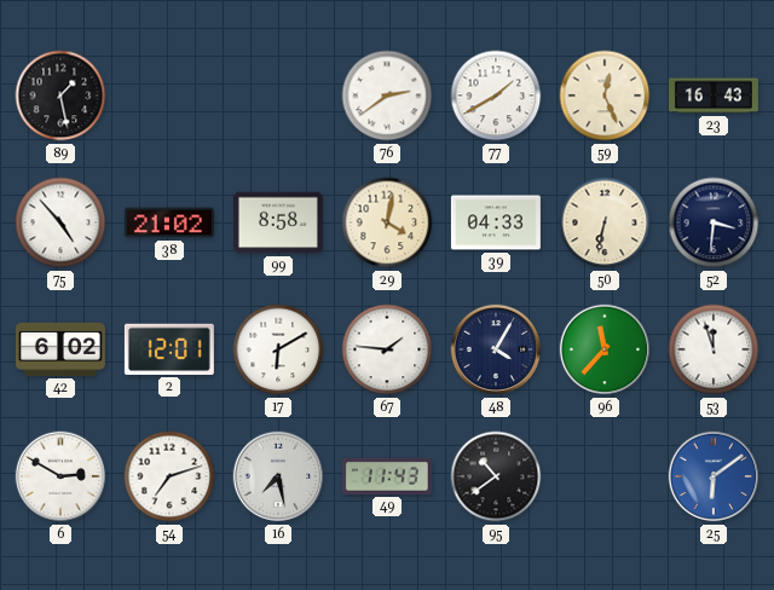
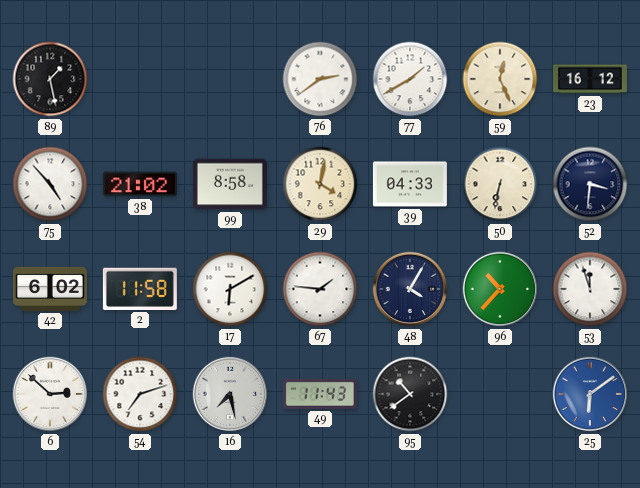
23: 16:43 -> 16:12
2: 12:01 -> 11:58
96: 11:37 -> 10:37
6: 2:50 -> 2:52
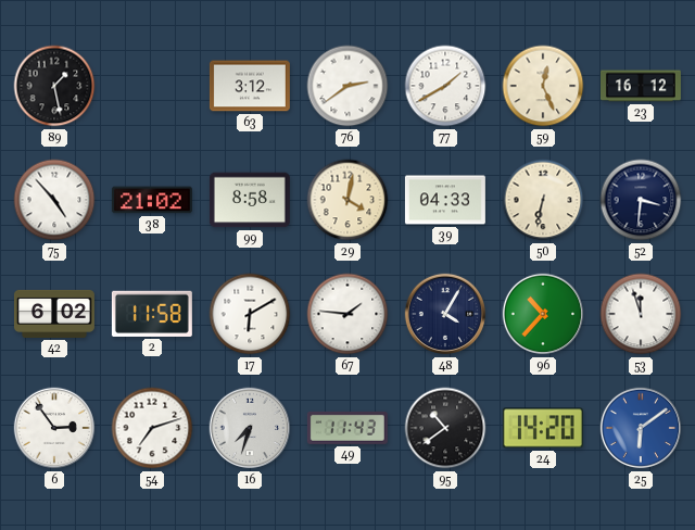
63: none -> 3:12
6: 2:52 -> 2:54
16: 7:28 -> 7:33
24: none -> 14:20
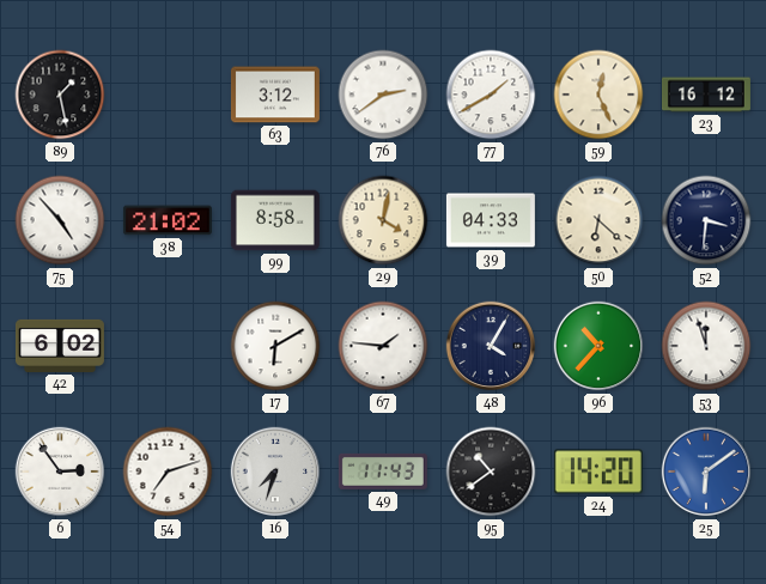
50: 6:32 -> 6:22
2: 11:58 -> none
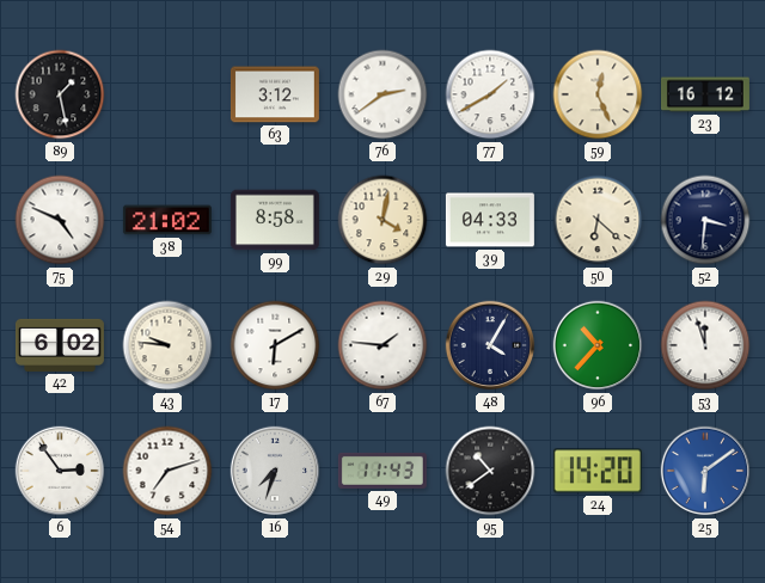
75: 4:53 -> 4:49
43: none -> 9:46
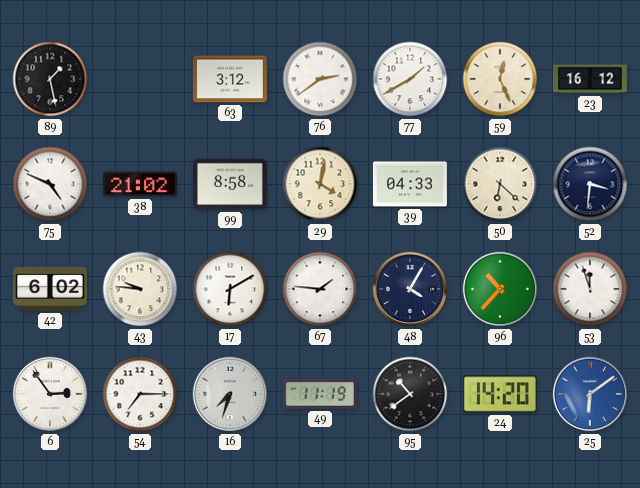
54: 7:12 -> 7:15
49: 11:43 -> 11:19
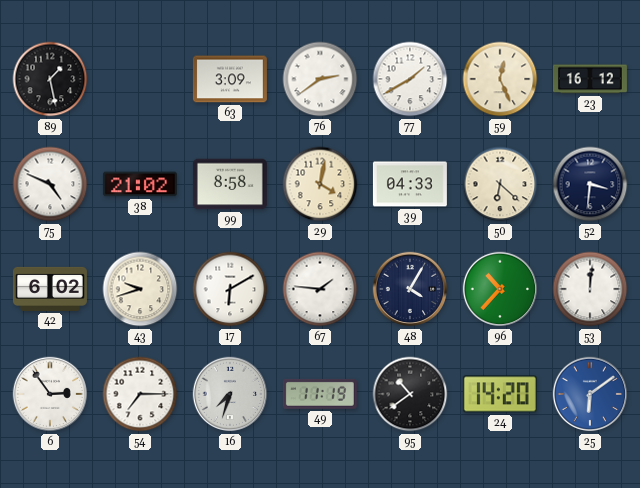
63: 3:12 -> 3:09
43: 9:46 -> 9:42
53: 11:57 -> 12:01
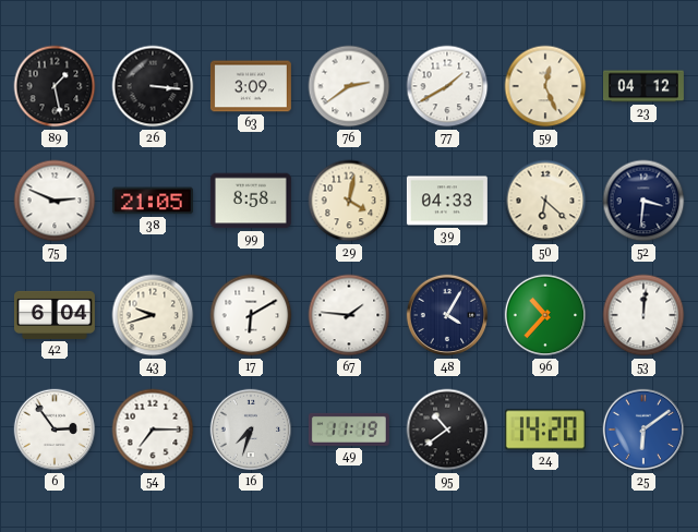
26: none -> 3:16
23: 16:12 -> 04:12
75: 4:49 -> 2:49
38: 21:02 -> 21:05
42: 6:02 -> 6:04
